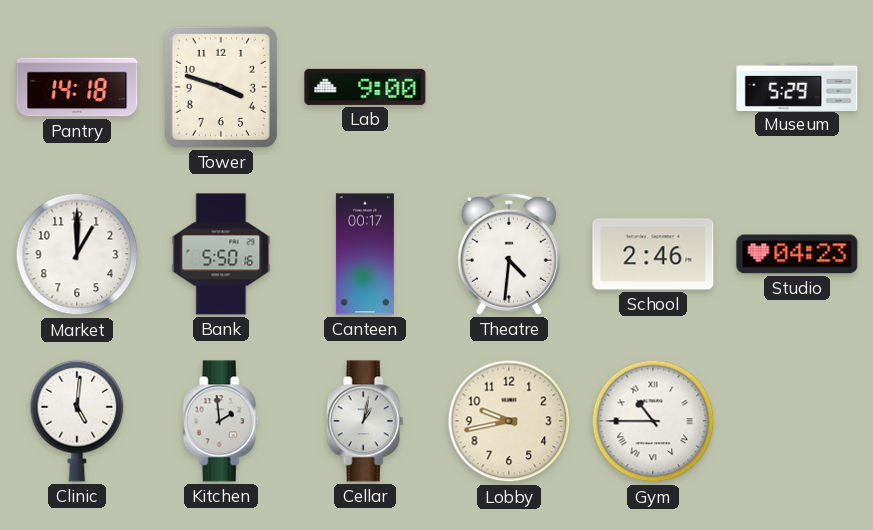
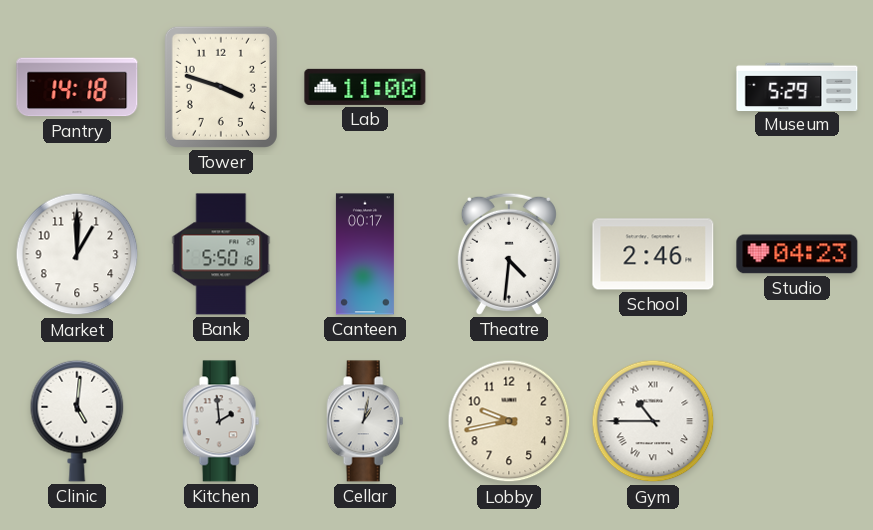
Lab: 9:00 -> 11:00
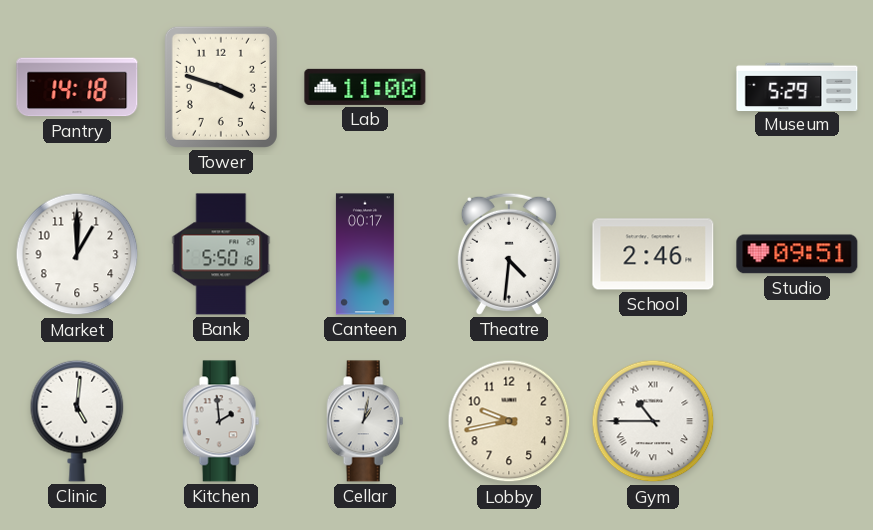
Studio: 04:23 -> 09:51
